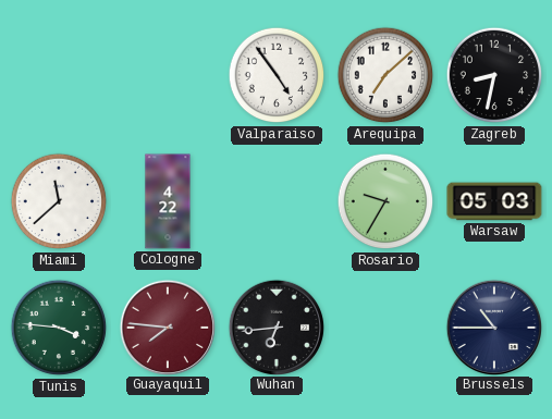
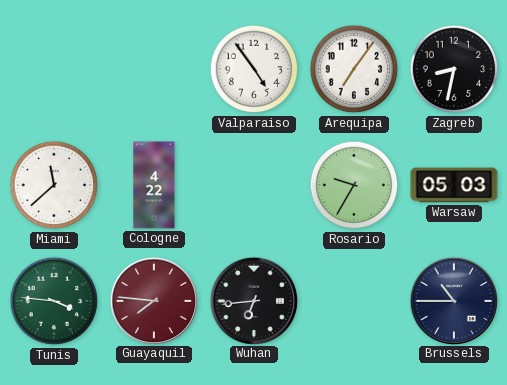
Arequipa: 7:08 -> 7:06
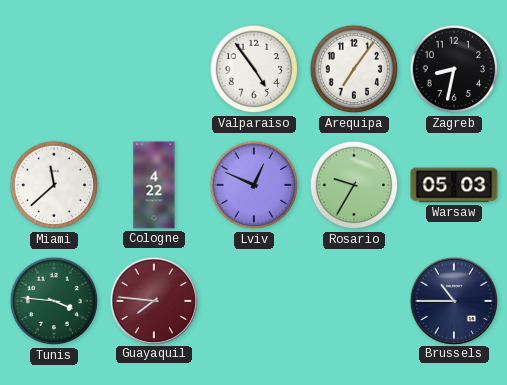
Lviv: none -> 12:49
Wuhan: 6:44 -> none
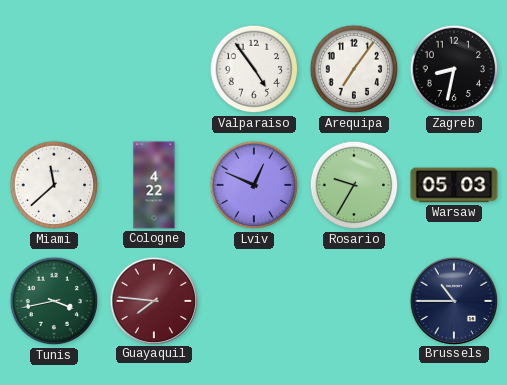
Tunis: 3:46 -> 3:43
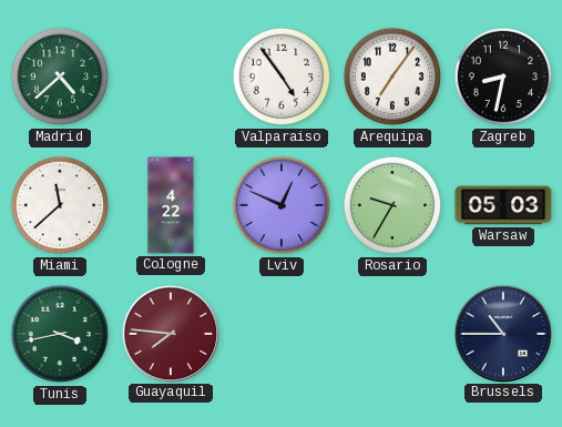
Madrid: none -> 4:38
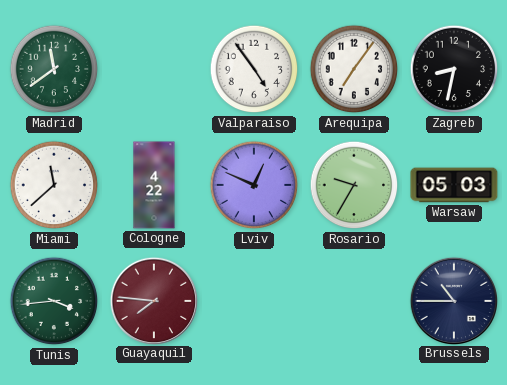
Madrid: 4:38 -> 11:39
Tunis: 3:43 -> 3:44
